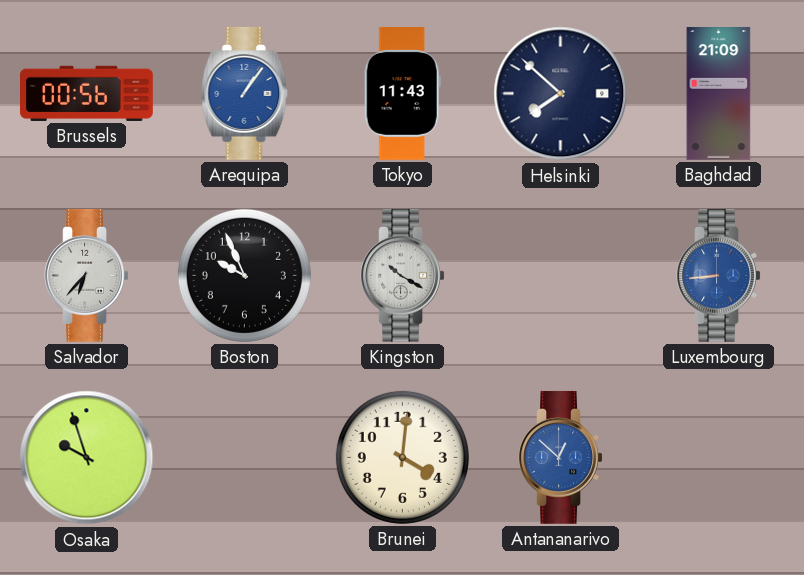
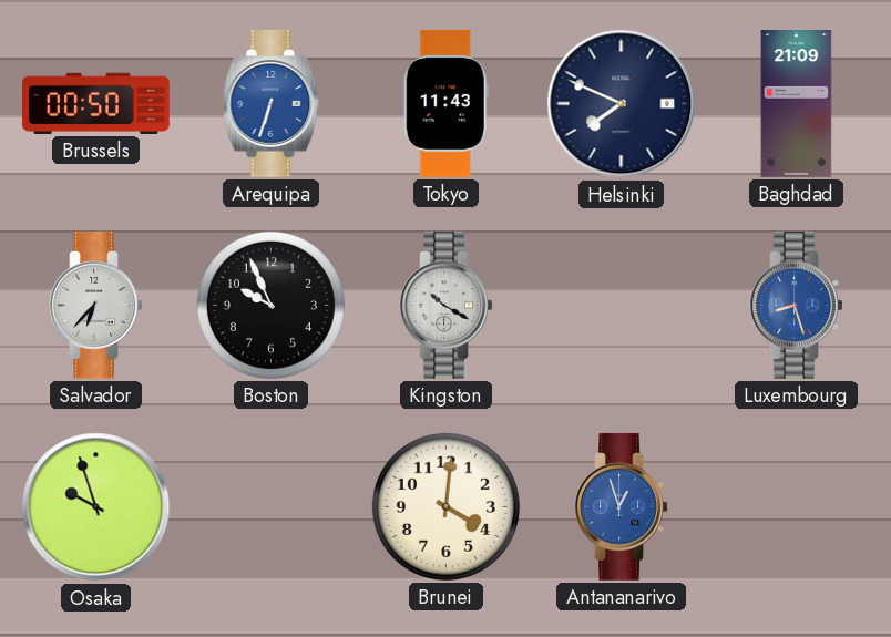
Brussels: 00:56 -> 00:50
Arequipa: 1:06 -> 6:33
Helsinki: 7:52 -> 7:49
Luxembourg: 8:44 -> 8:27
Antananarivo: 12:52 -> 12:57
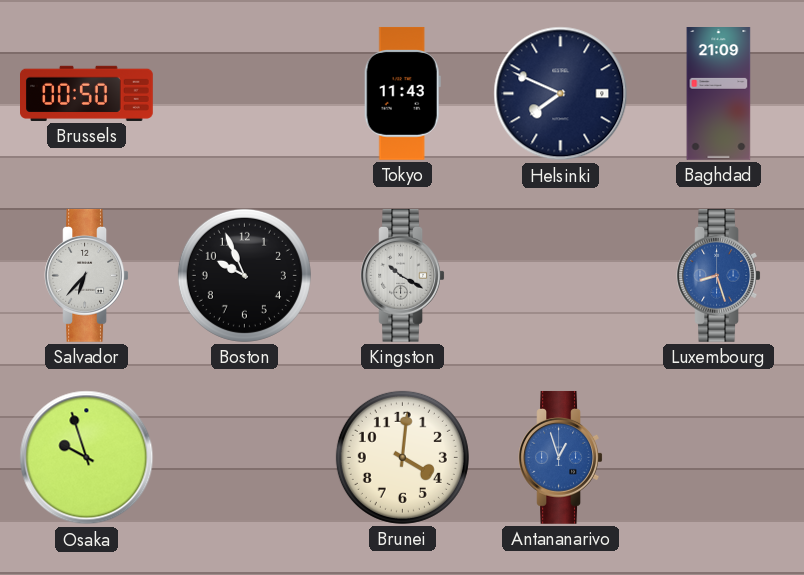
Arequipa: 6:33 -> none
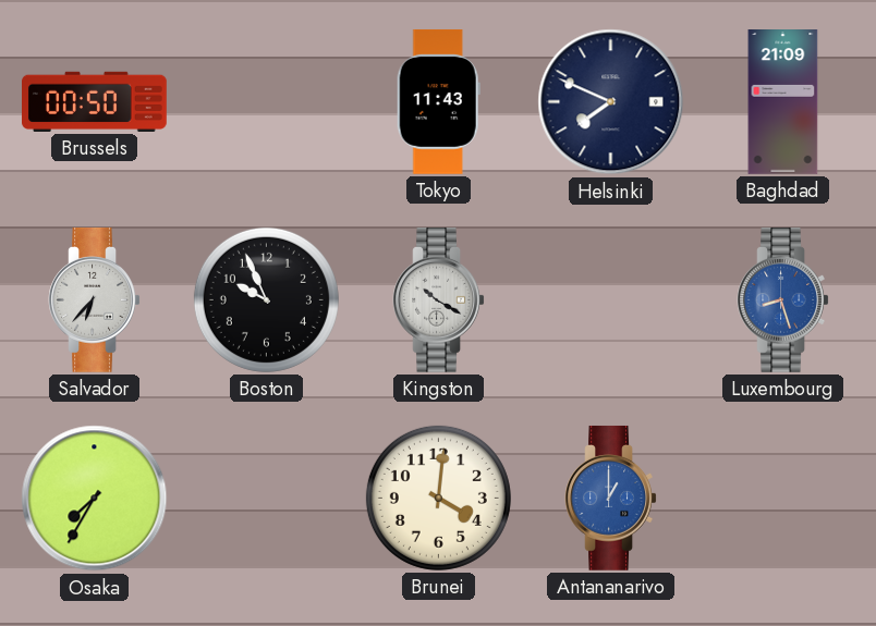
Osaka: 9:57 -> 7:35
Antananarivo: 12:57 -> 1:00
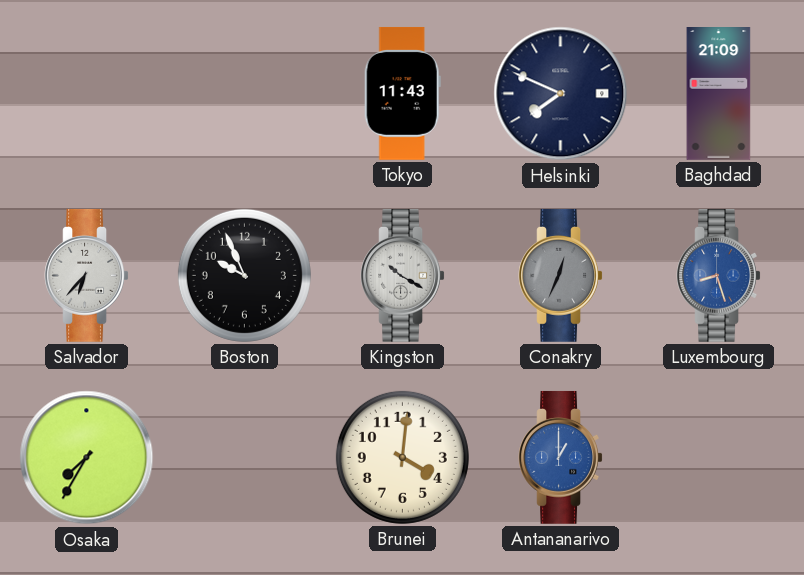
Brussels: 00:50 -> none
Conakry: none -> 12:34
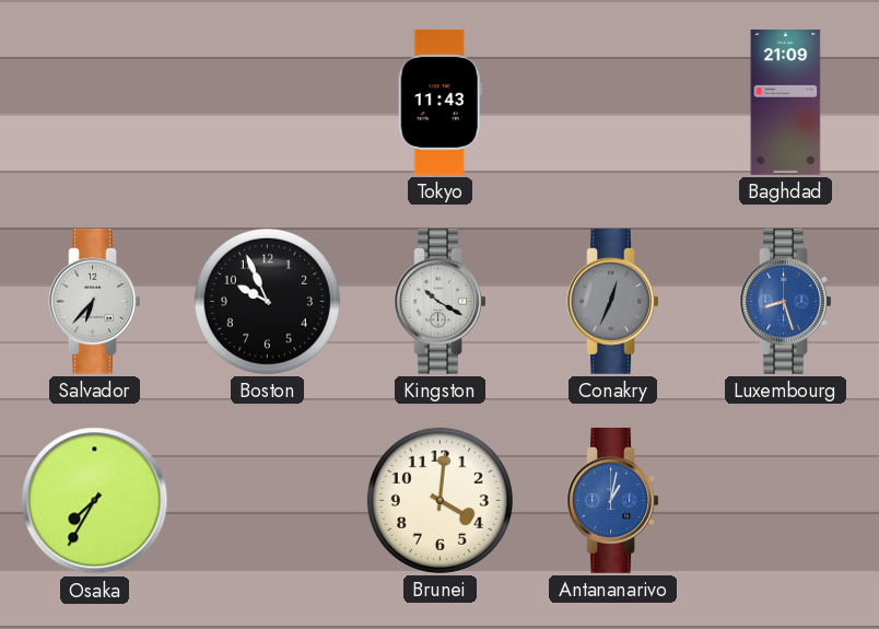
Helsinki: 7:49 -> none
Antananarivo: 1:00 -> 1:02
